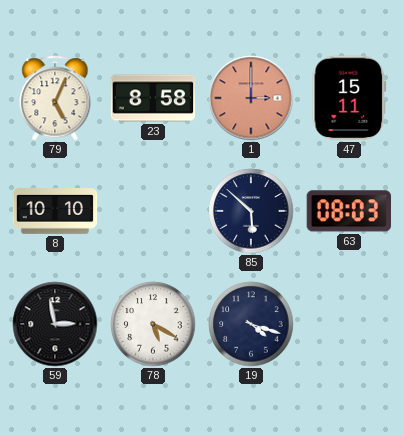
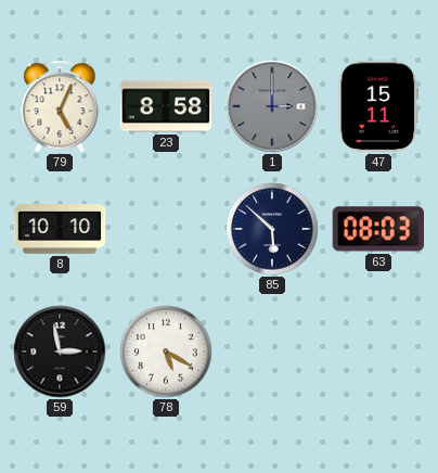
1 dial: salmon -> grey
19: 4:18 -> none
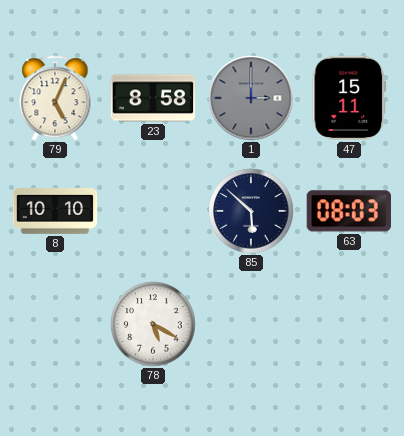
59: 2:58 -> none
